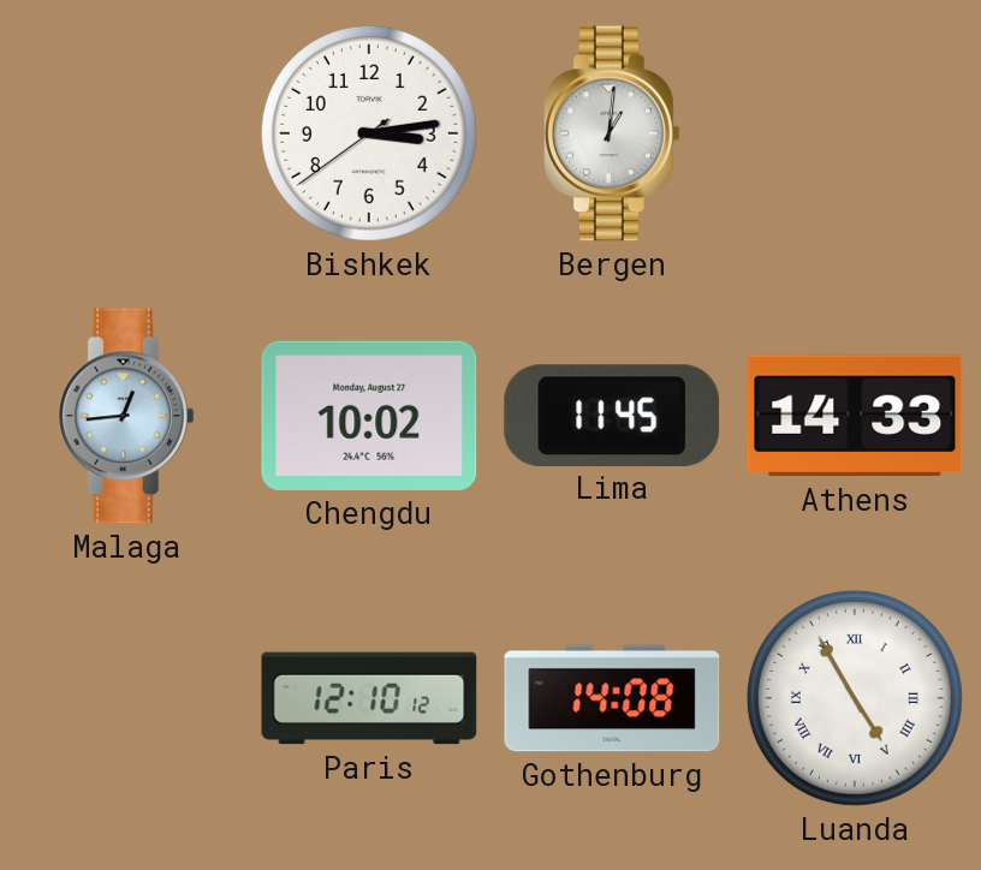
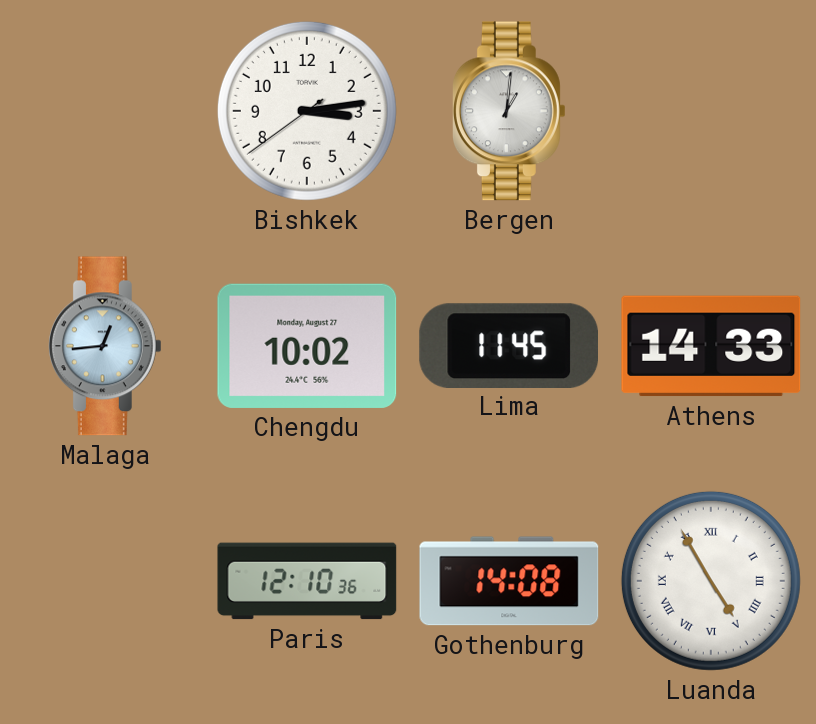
Paris: 12:10:12 -> 12:10:36
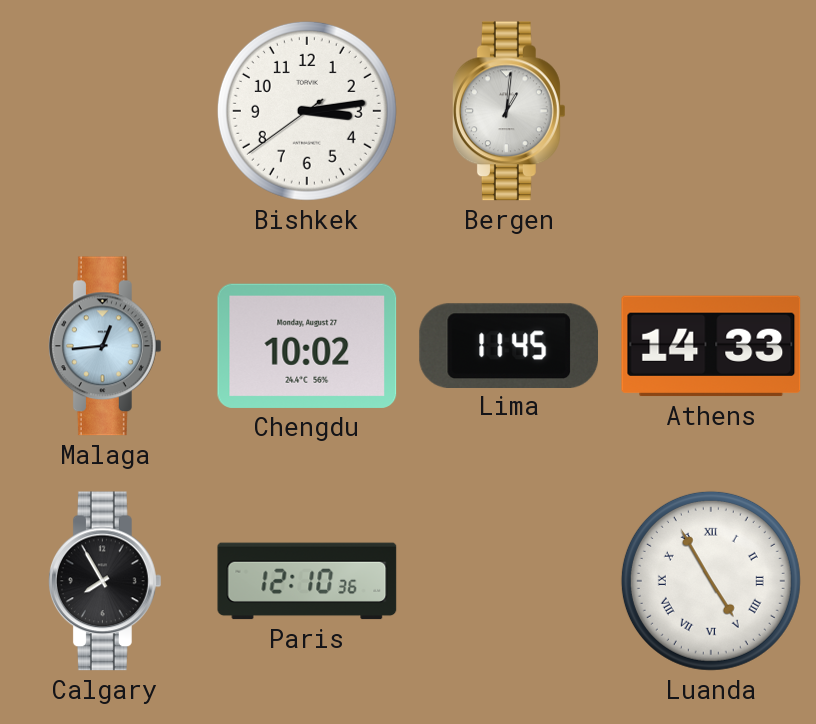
Calgary: none -> 7:55
Gothenburg: 14:08 -> none
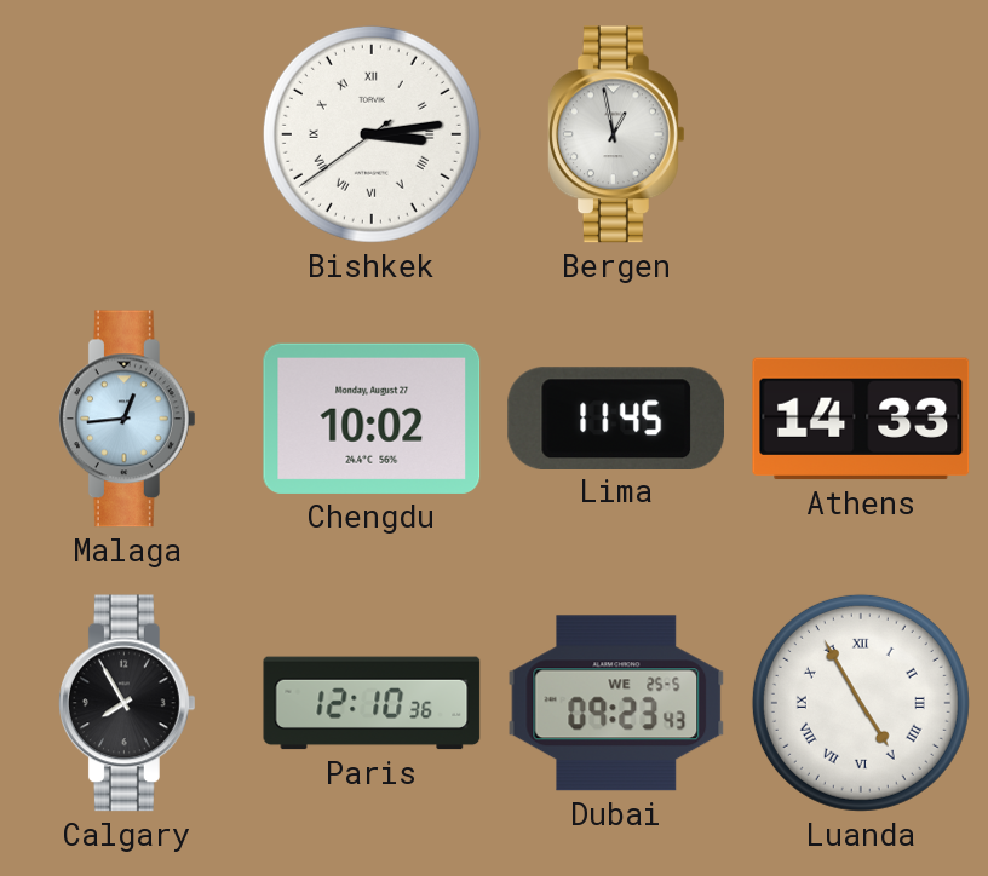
Bishkek numerals: Arabic -> Roman
Bergen: 1:01 -> 12:58
Dubai: none -> 09:23
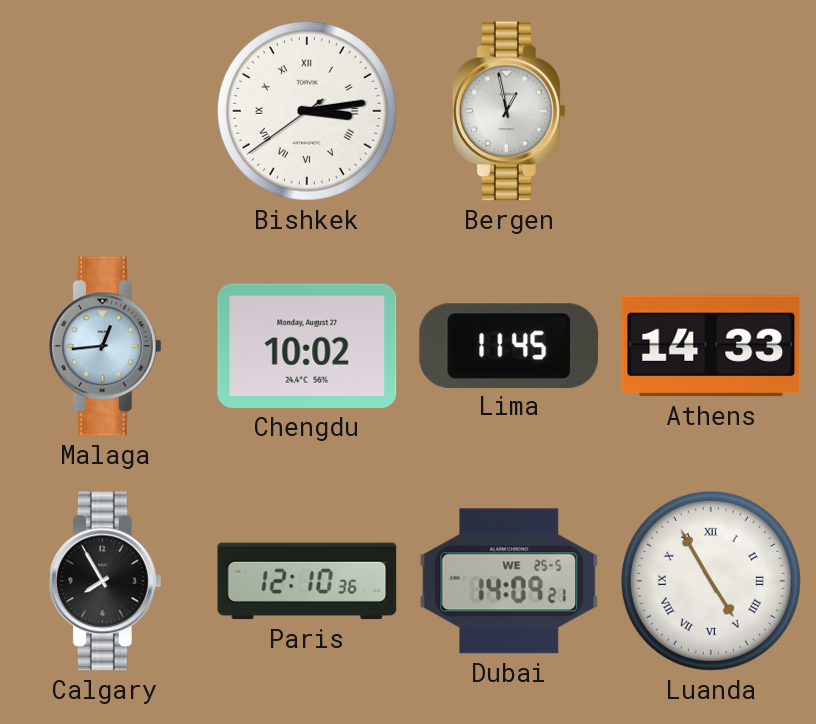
Dubai: 09:23 -> 14:09
